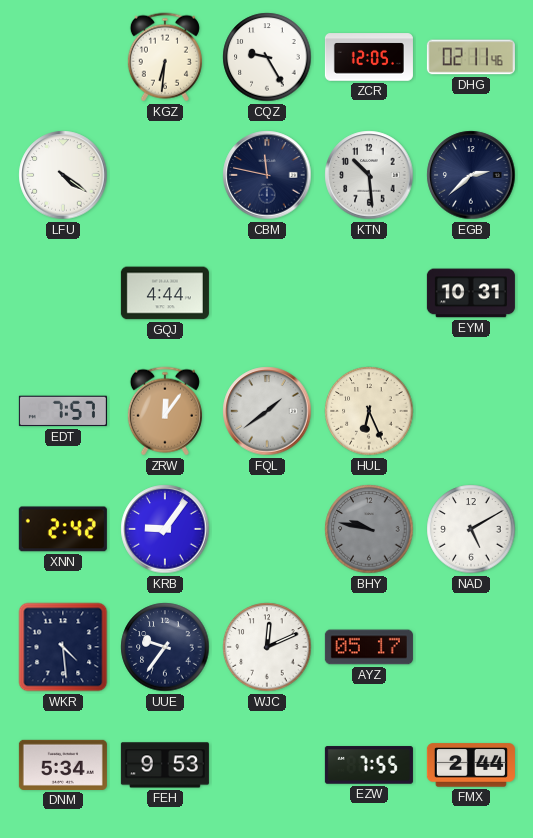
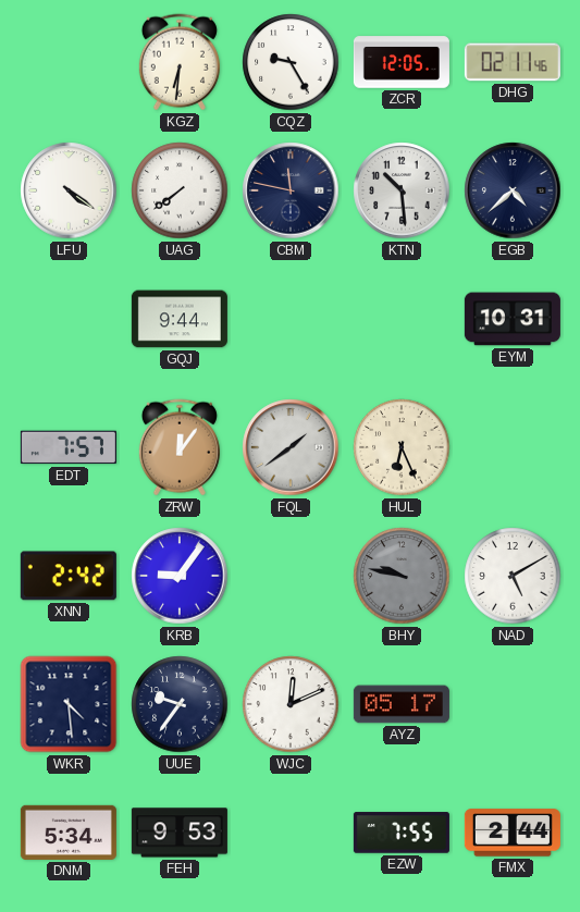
UAG: none -> 7:39
EGB: 2:38 -> 4:38
GQJ: 4:44 -> 9:44
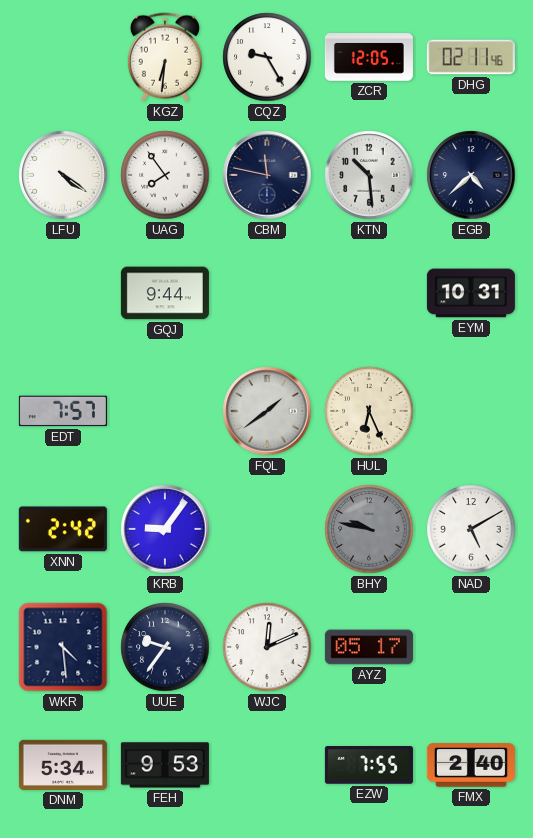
UAG: 7:39 -> 7:54
ZRW: 12:06 -> none
FMX: 2:44 -> 2:40
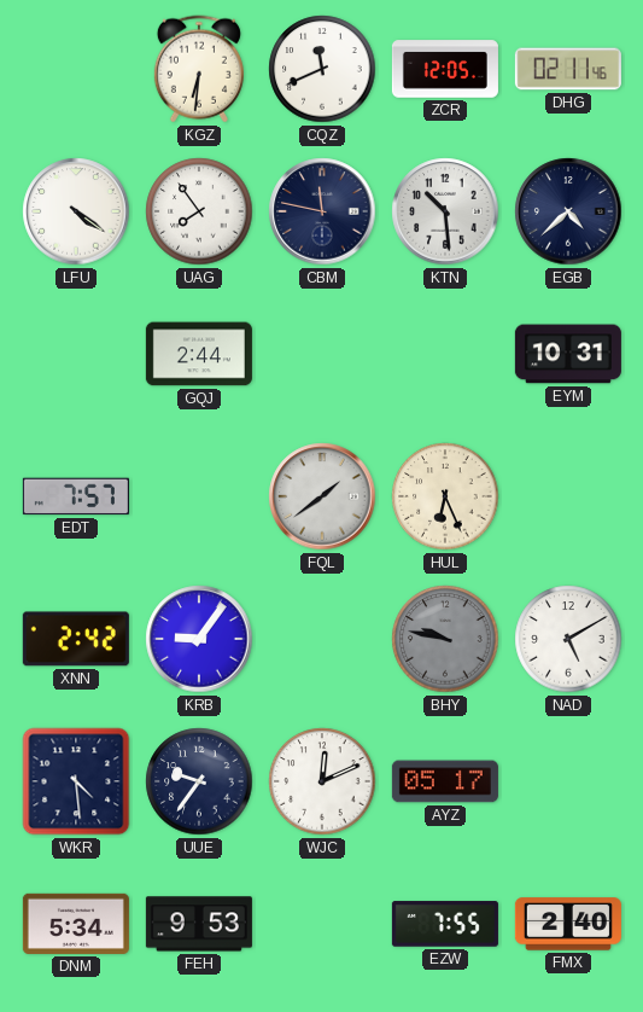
CQZ: 9:25 -> 11:41
GQJ: 9:44 -> 2:44
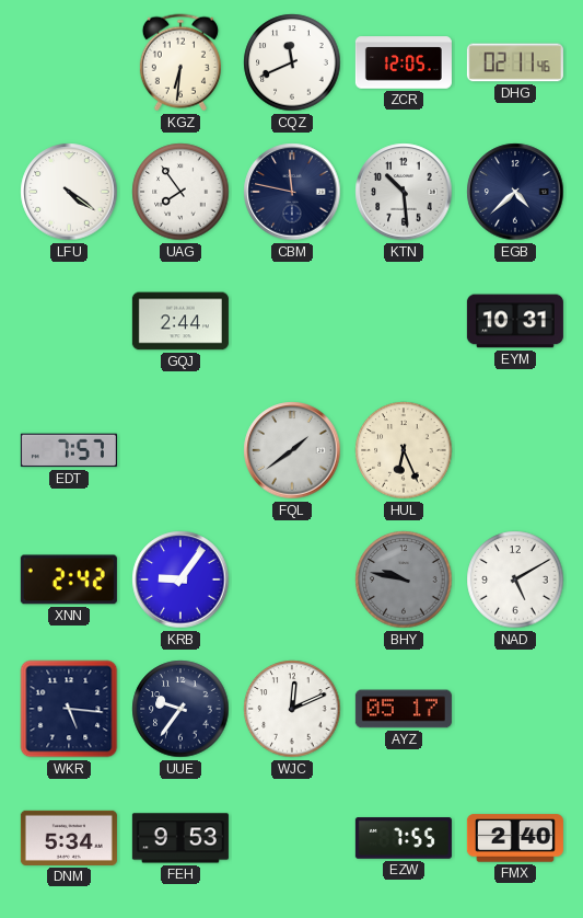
WKR: 4:29 -> 5:16
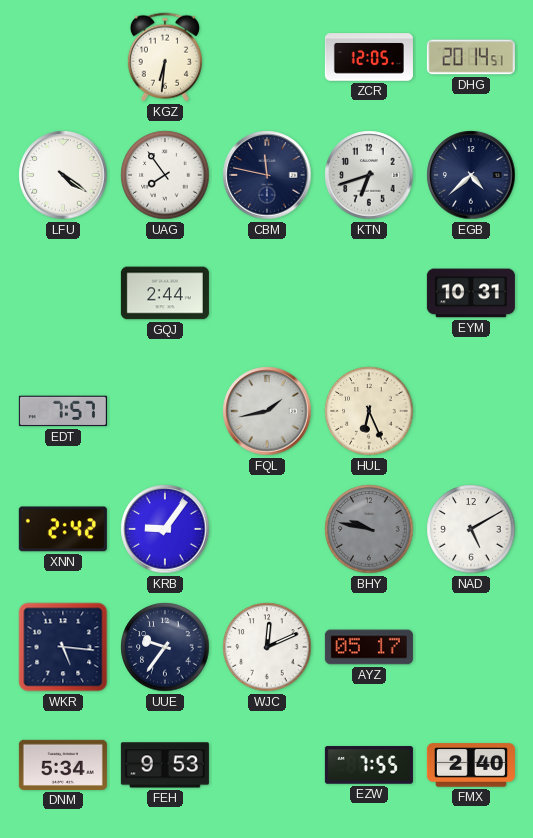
CQZ: 11:41 -> none
DHG: 02:11 -> 20:14
KTN: 10:29 -> 6:42
FQL: 1:39 -> 1:43
